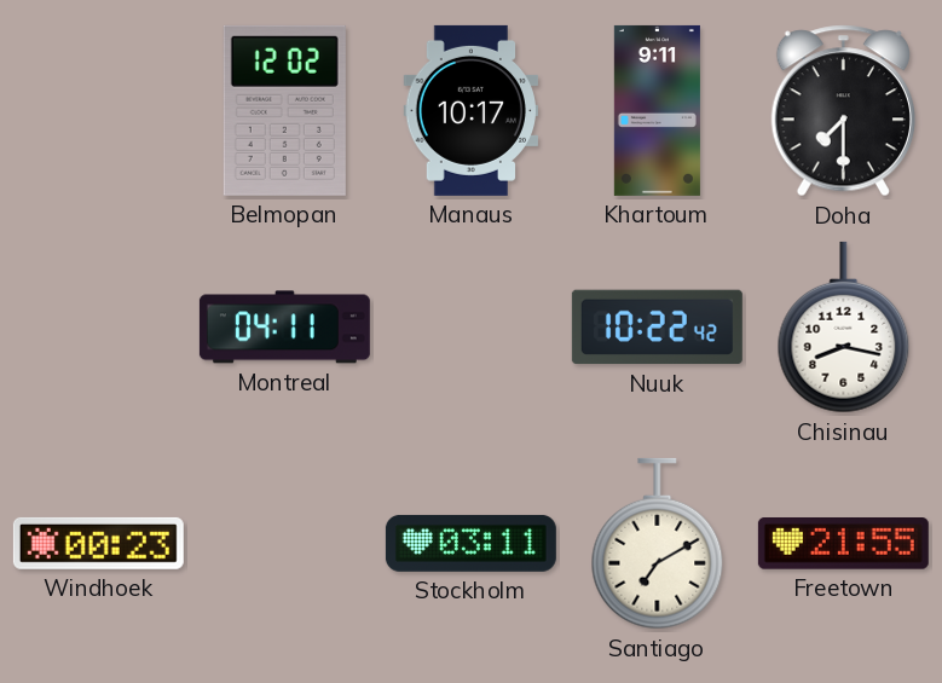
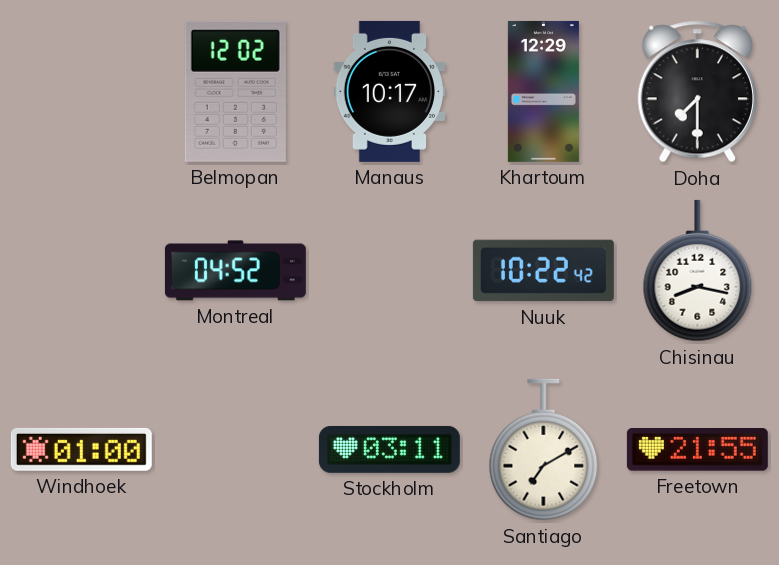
Khartoum: 9:11 -> 12:29
Montreal: 04:11 -> 04:52
Windhoek: 00:23 -> 01:00
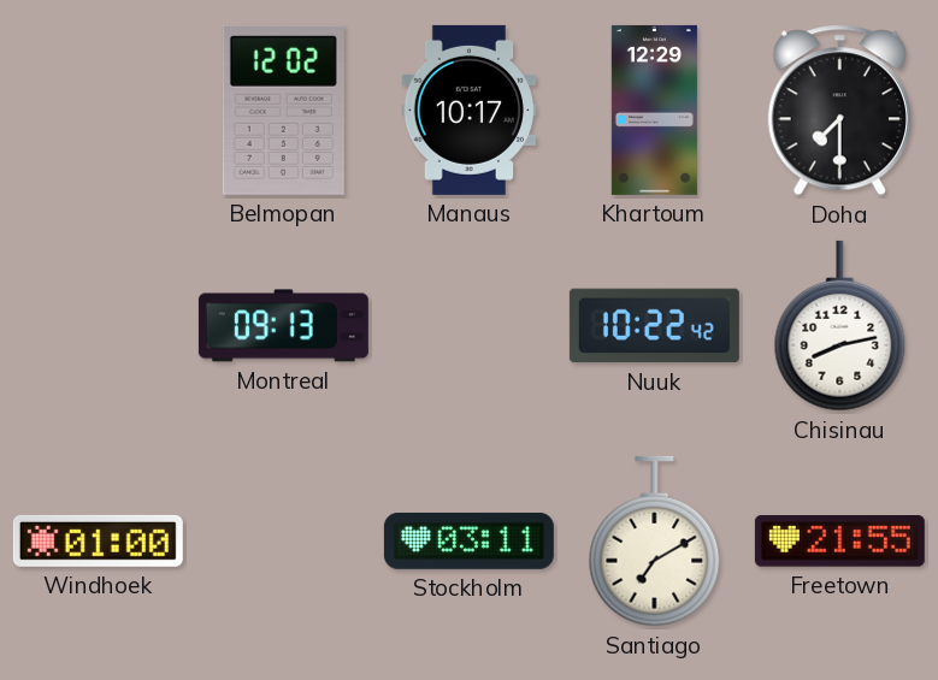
Montreal: 04:52 -> 09:13
Chisinau: 8:17 -> 8:13
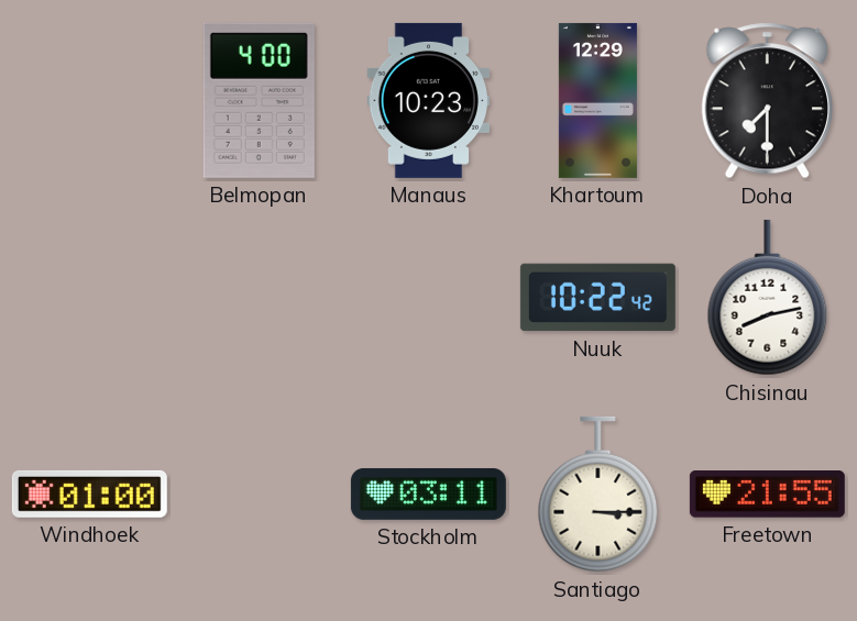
Belmopan: 12:02 -> 4:00
Manaus: 10:17 -> 10:23
Montreal: 09:13 -> none
Santiago: 7:10 -> 3:15
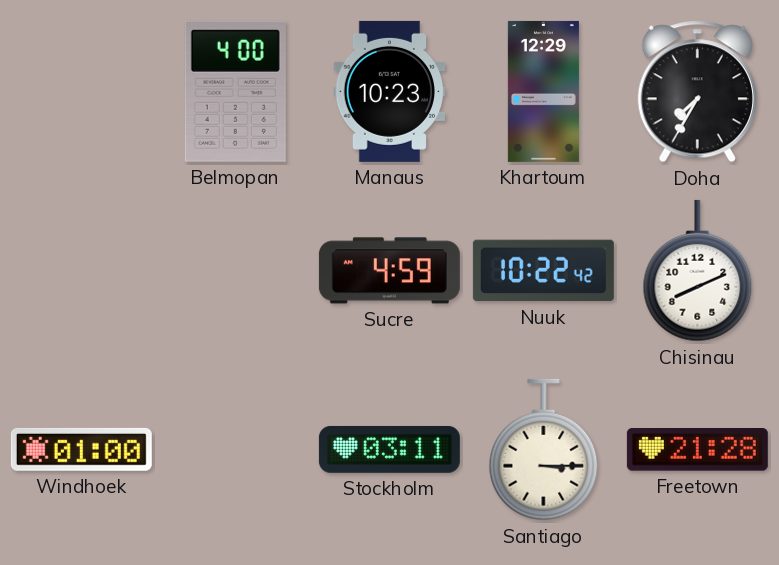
Doha: 7:30 -> 7:35
Sucre: none -> 4:59
Chisinau: 8:13 -> 8:11
Freetown: 21:55 -> 21:28
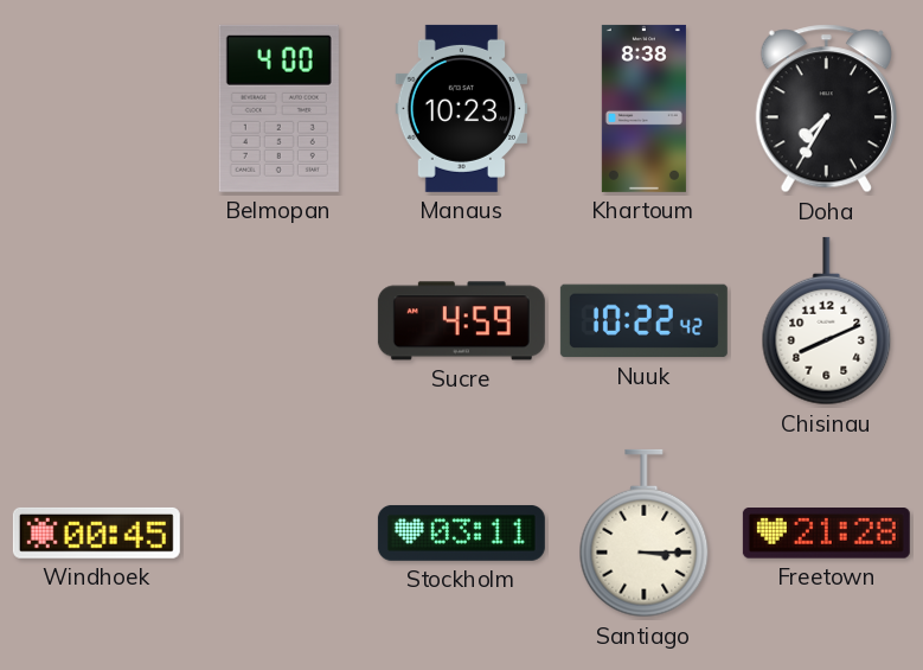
Khartoum: 12:29 -> 8:38
Windhoek: 01:00 -> 00:45
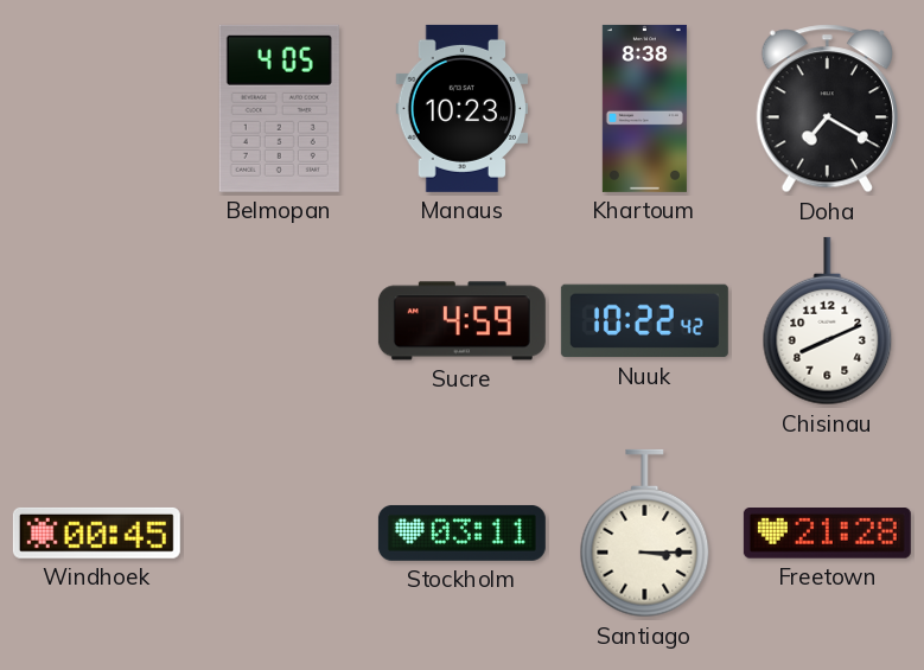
Belmopan: 4:00 -> 4:05
Doha: 7:35 -> 7:20
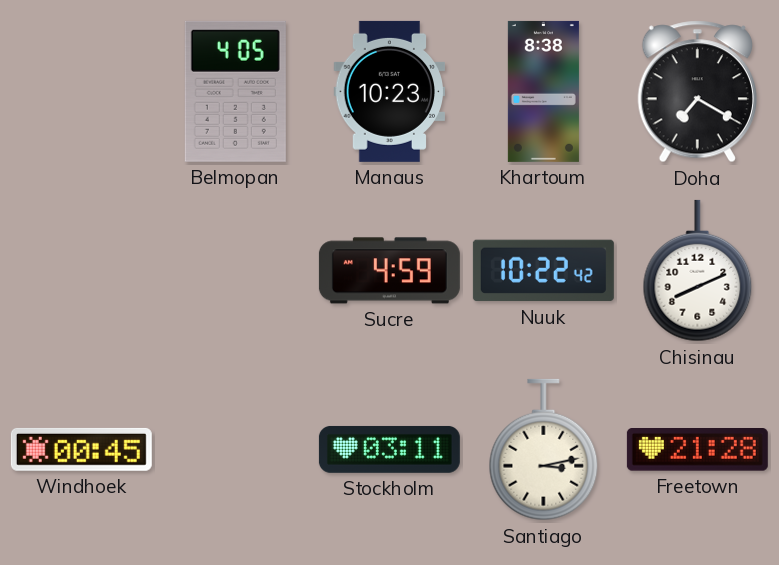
Santiago: 3:15 -> 3:13
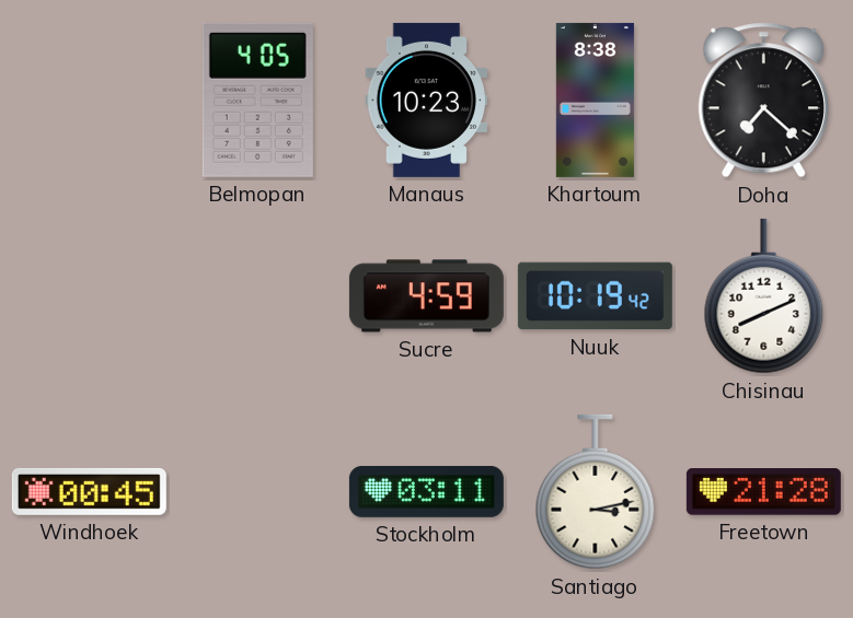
Doha: 7:20 -> 7:22
Nuuk: 10:22 -> 10:19
